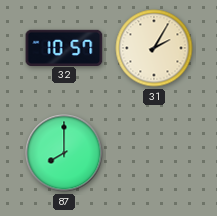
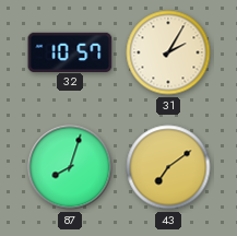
87: 8:00 -> 8:03
43: none -> 7:09
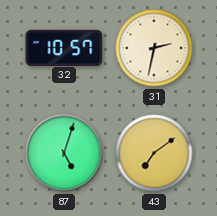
31: 2:05 -> 2:32
87: 8:03 -> 5:03
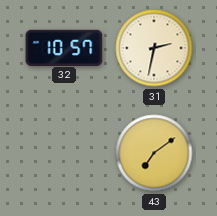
87: 5:03 -> none
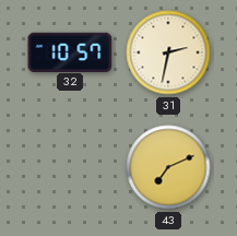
43: 7:09 -> 7:11
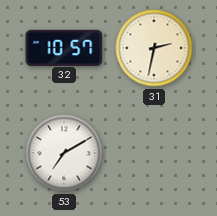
53: none -> 7:10
43: 7:11 -> none
